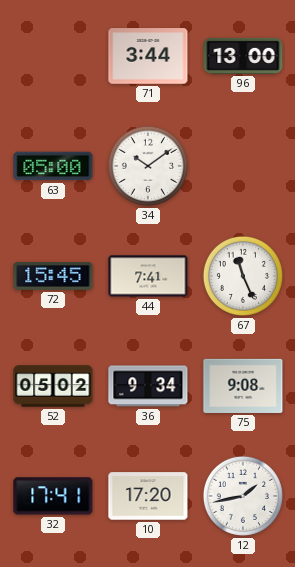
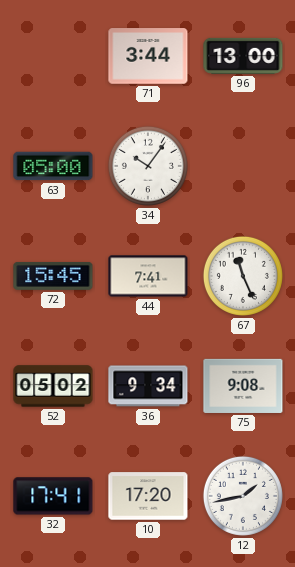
34: 10:09 -> 10:06
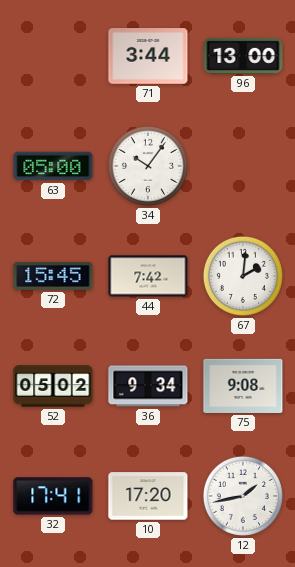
44: 7:41 -> 7:42
67: 11:26 -> 2:01
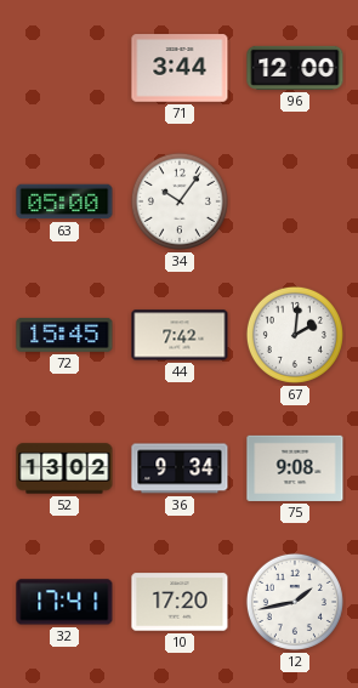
96: 13:00 -> 12:00
52: 05:02 -> 13:02
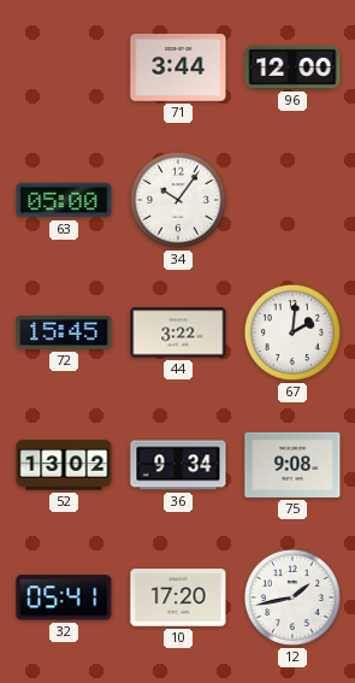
44: 7:42 -> 3:22
32: 17:41 -> 05:41
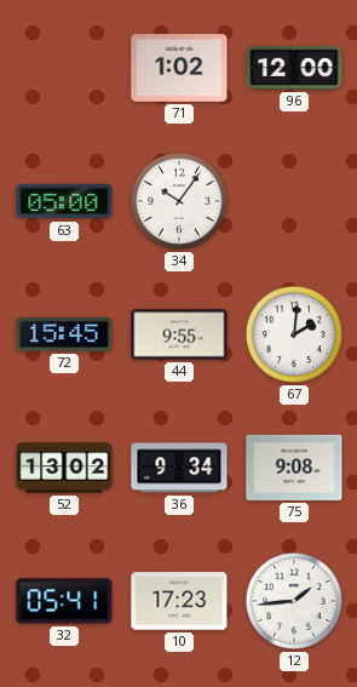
71: 3:44 -> 1:02
44: 3:22 -> 9:55
10: 17:20 -> 17:23
12: 1:43 -> 1:44
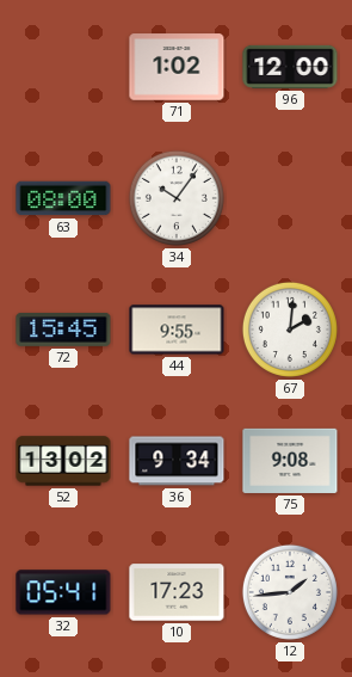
63: 05:00 -> 08:00
